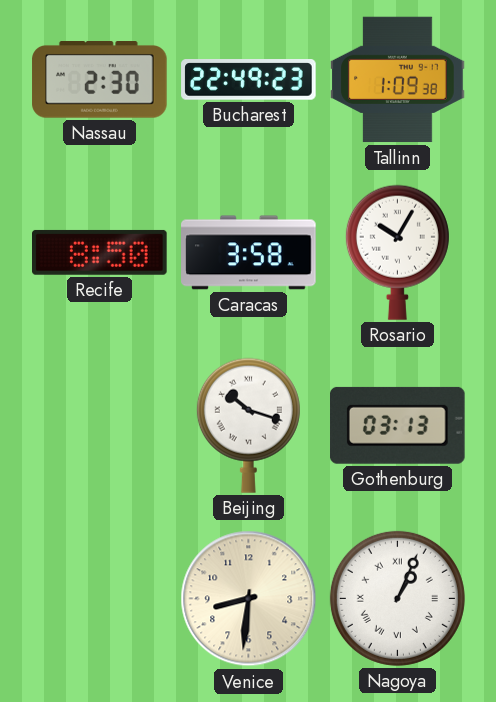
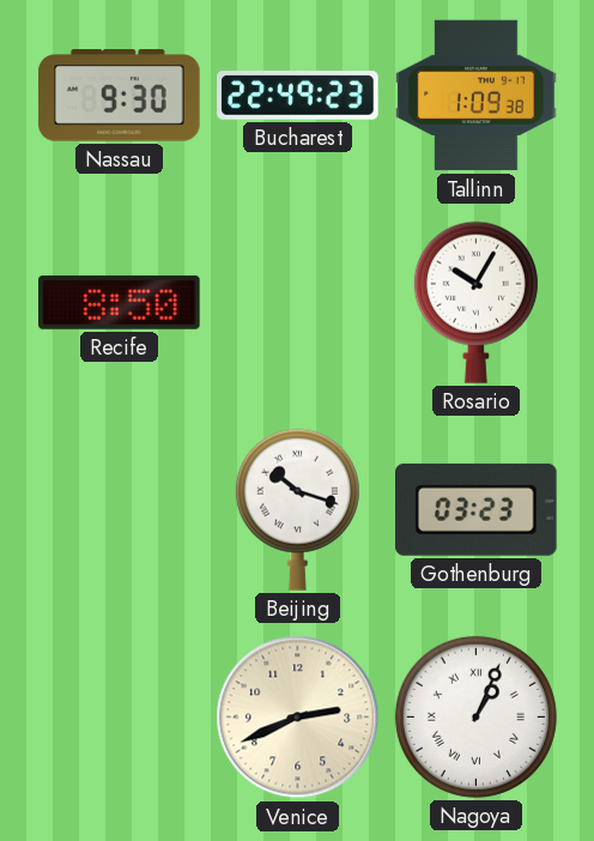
Nassau: 2:30 -> 9:30
Caracas: 3:58 -> none
Gothenburg: 03:13 -> 03:23
Venice: 8:31 -> 2:41
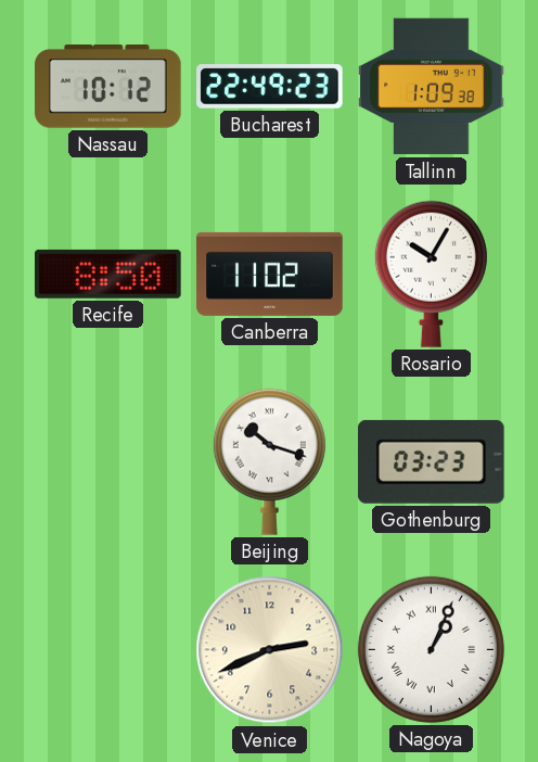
Nassau: 9:30 -> 10:12
Canberra: none -> 11:02
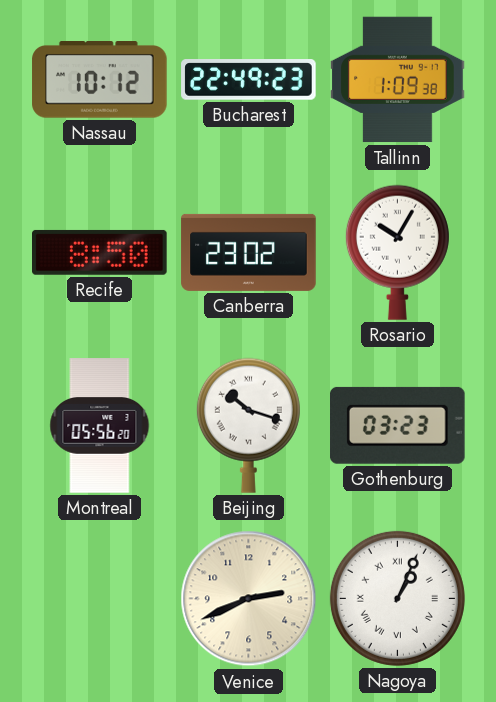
Canberra: 11:02 -> 23:02
Montreal: none -> 05:56
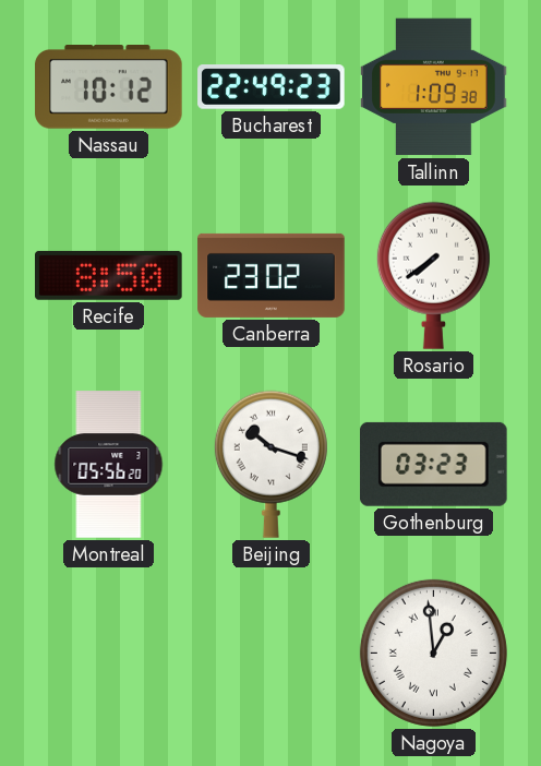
Rosario: 10:05 -> 7:39
Venice: 2:41 -> none
Nagoya: 1:04 -> 12:59
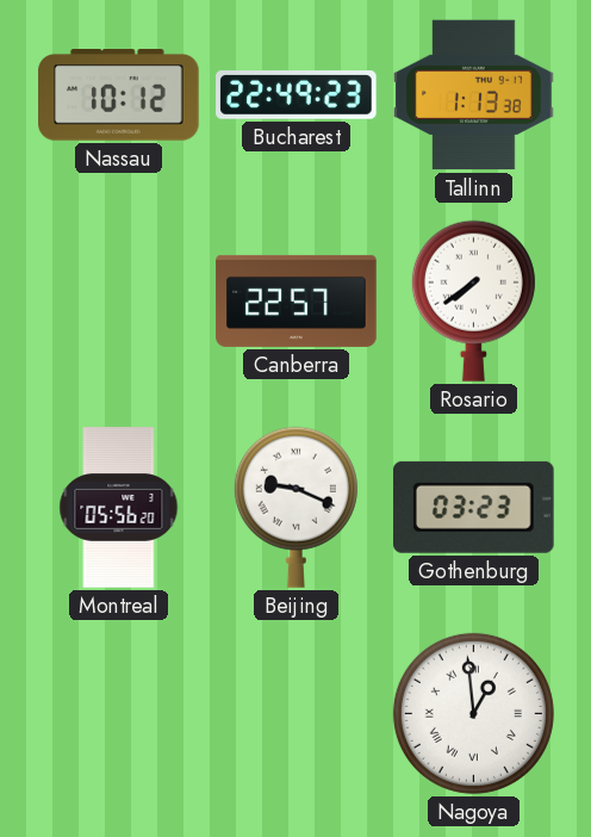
Tallinn: 1:09 -> 1:13
Recife: 8:50 -> none
Canberra: 23:02 -> 22:57
Beijing: 10:18 -> 9:19
